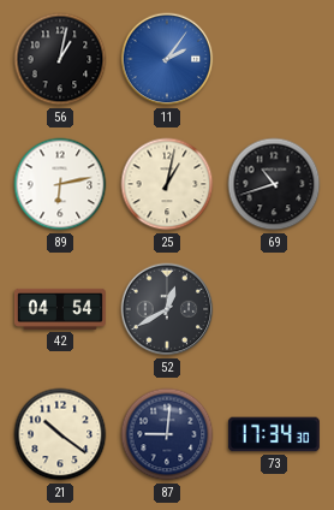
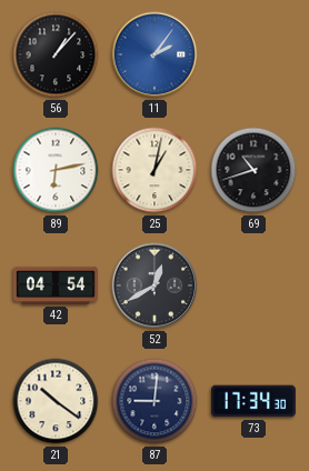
56: 1:02 -> 1:07
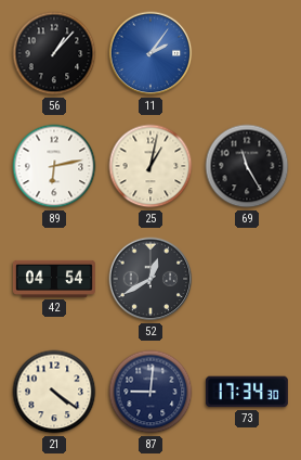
69: 10:42 -> 11:25
21: 10:21 -> 4:21
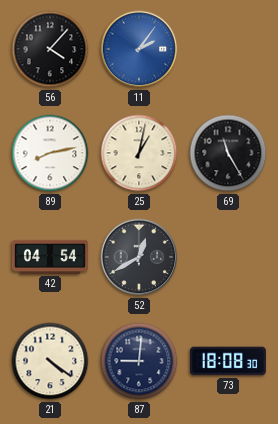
56: 1:07 -> 4:07
89: 6:13 -> 8:13
73: 17:34 -> 18:08
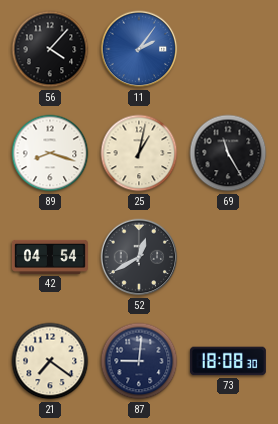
89: 8:13 -> 8:18
21: 4:21 -> 7:21
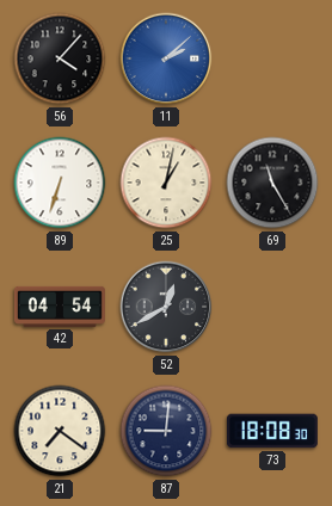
11: 2:06 -> 2:08
89: 8:18 -> 6:33
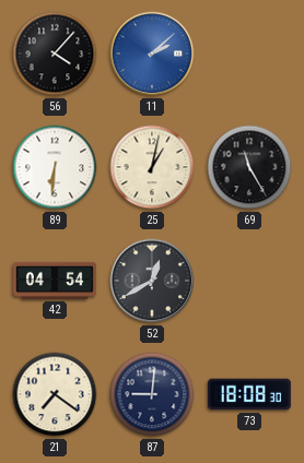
89: 6:33 -> 6:31
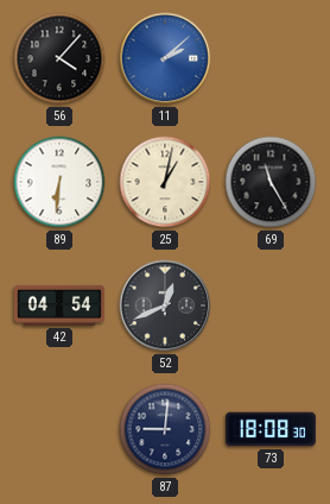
52: 12:40 -> 12:41
21: 7:21 -> none
